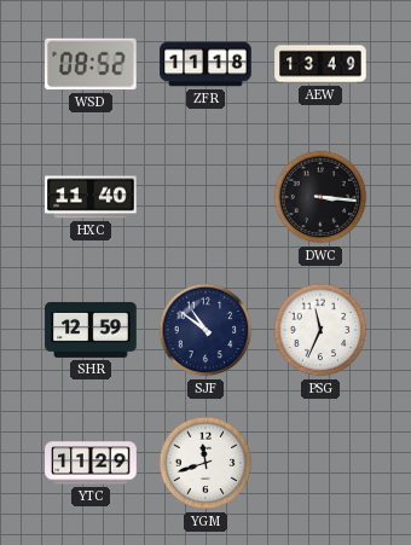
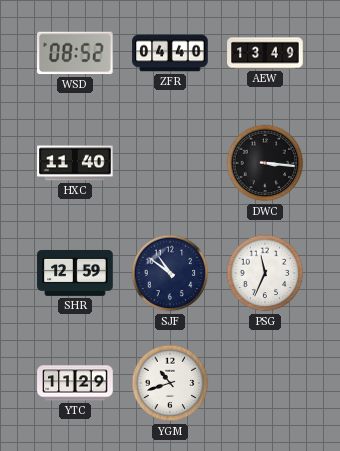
ZFR: 11:18 -> 04:40
YGM: 11:42 -> 10:42
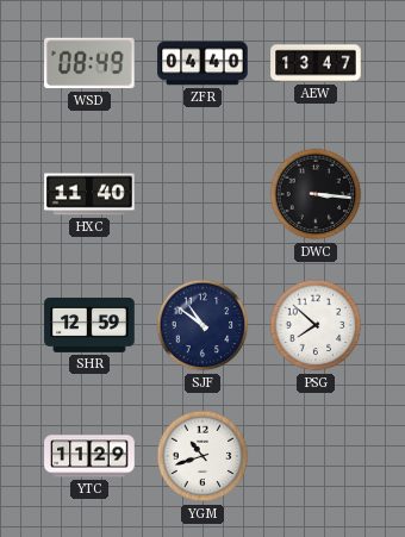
WSD: 08:52 -> 08:49
AEW: 13:49 -> 13:47
PSG: 11:34 -> 7:52
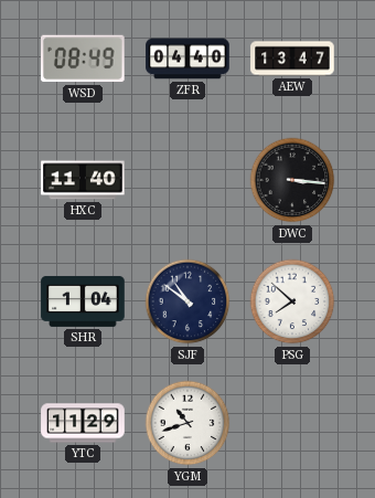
SHR: 12:59 -> 1:04
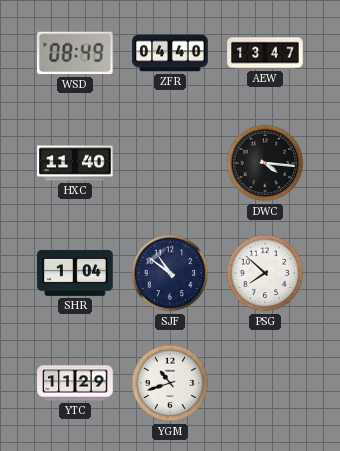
DWC: 3:16 -> 4:16
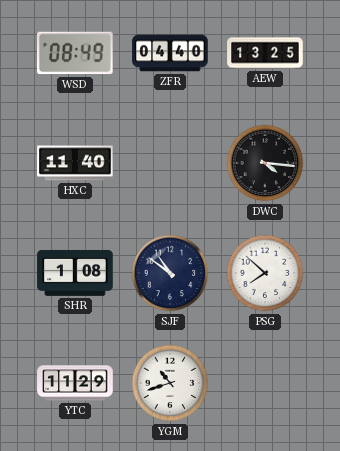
AEW: 13:47 -> 13:25
SHR: 1:04 -> 1:08
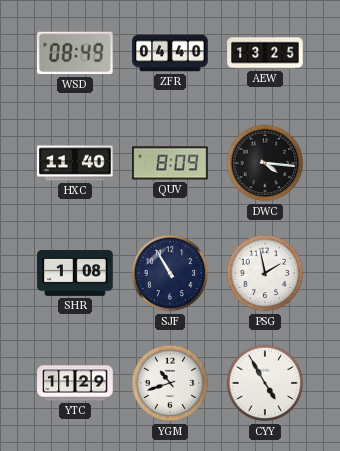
QUV: none -> 8:09
SJF: 10:51 -> 10:55
PSG: 7:52 -> 1:58
CYY: none -> 4:55
